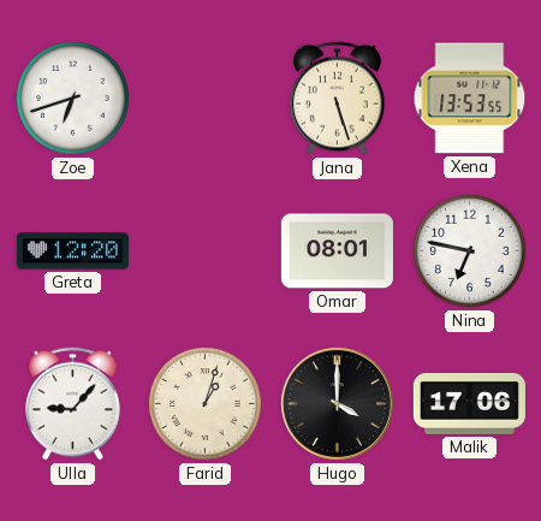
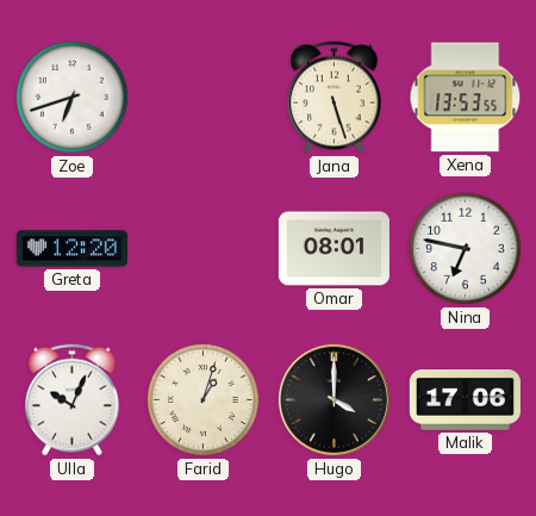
Ulla: 9:07 -> 10:04
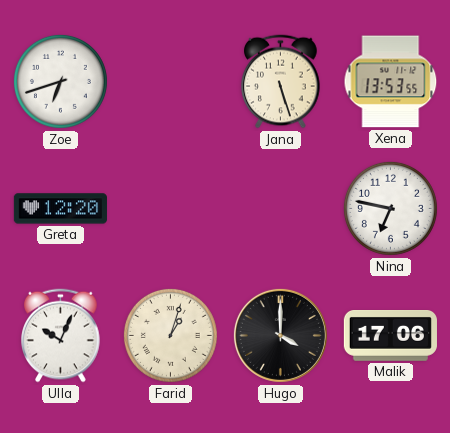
Omar: 08:01 -> none
